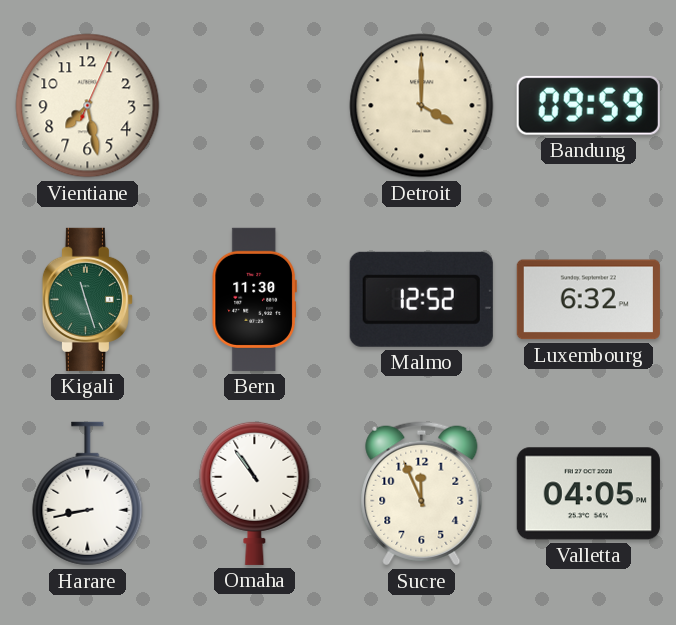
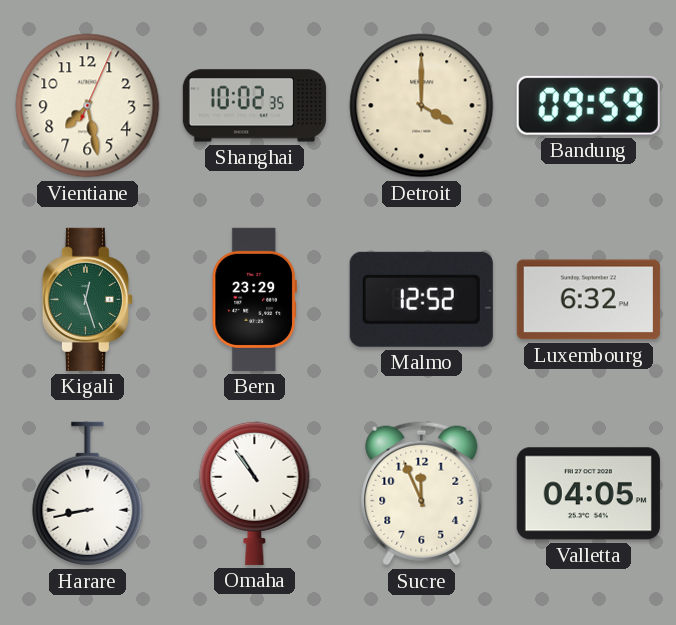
Shanghai: none -> 10:02
Kigali: 11:27 -> 12:27
Bern: 11:30 -> 23:29
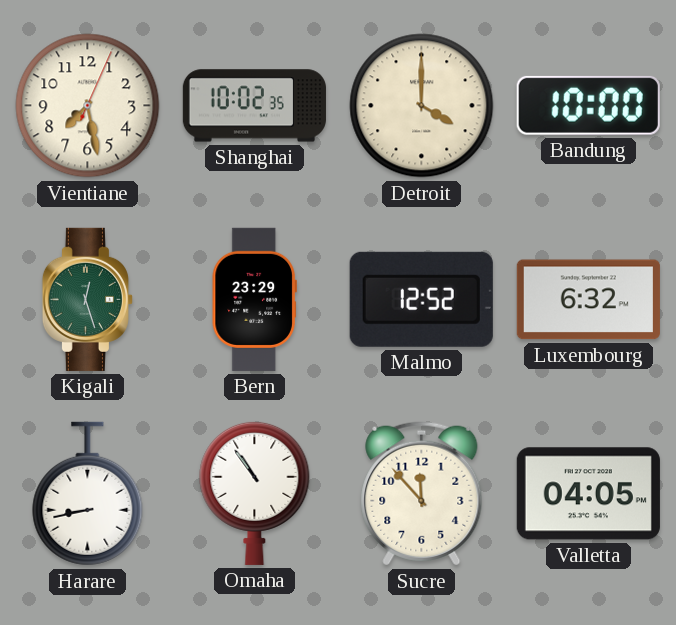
Bandung: 09:59 -> 10:00
Sucre: 11:56 -> 11:53
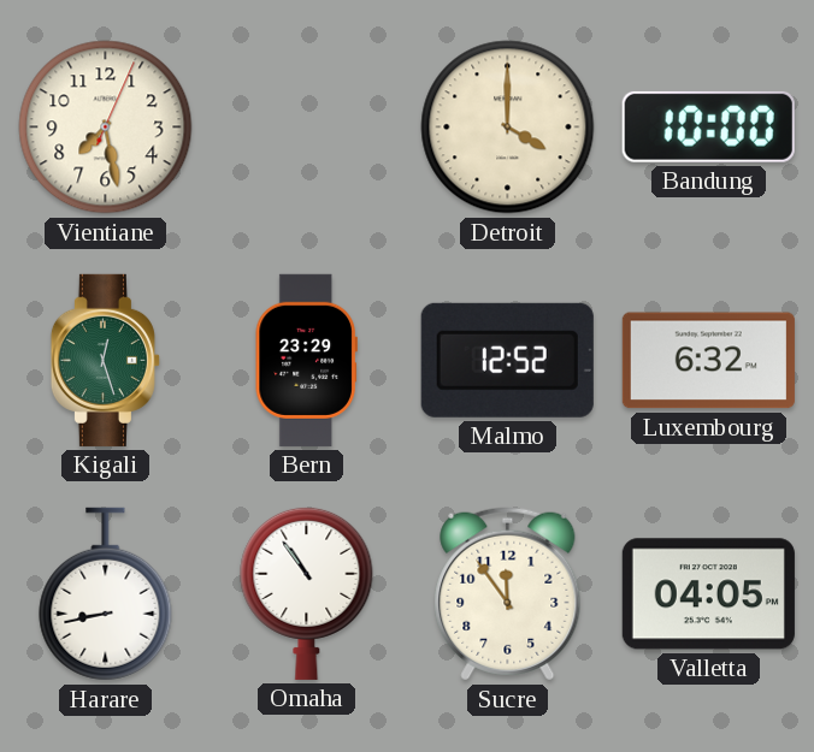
Shanghai: 10:02 -> none
Sucre: 11:53 -> 11:54
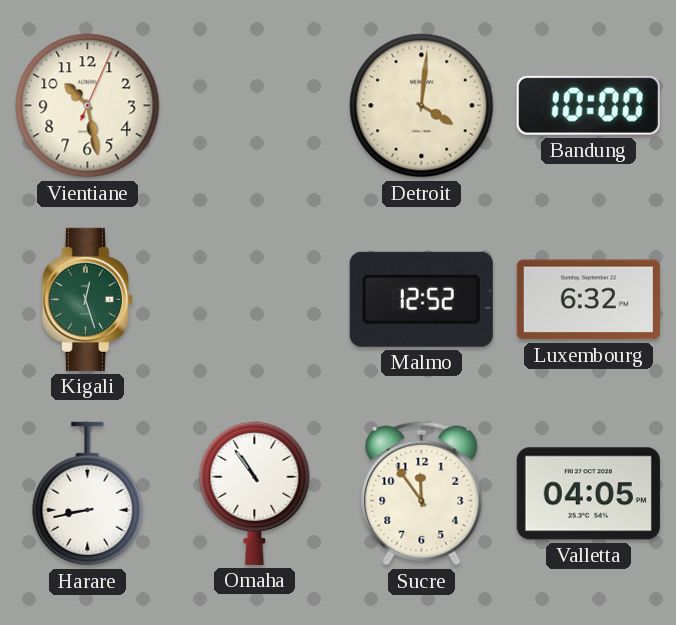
Vientiane: 7:28 -> 10:28
Detroit: 4:00 -> 4:01
Bern: 23:29 -> none
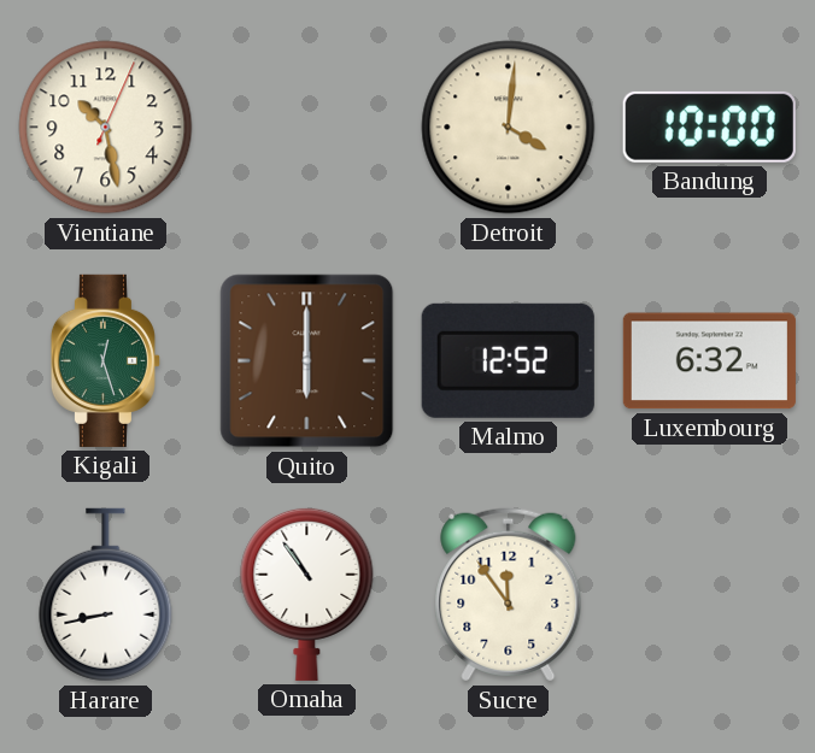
Quito: none -> 6:00
Valletta: 04:05 -> none
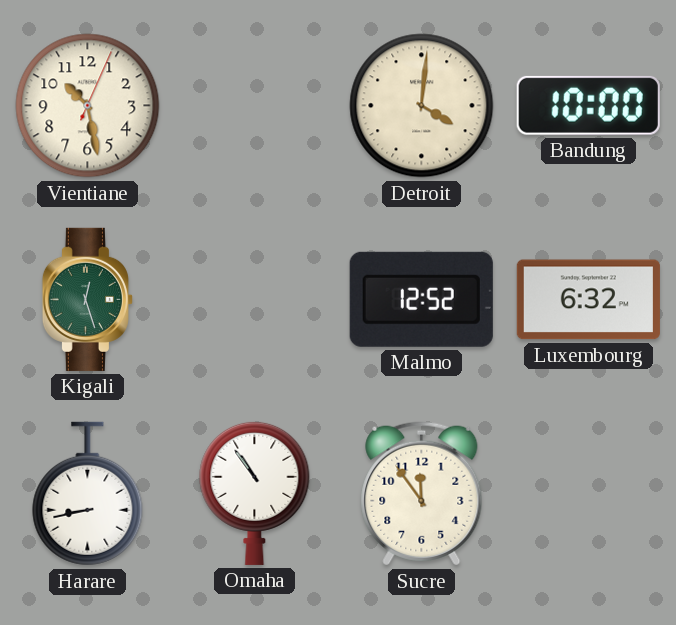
Quito: 6:00 -> none
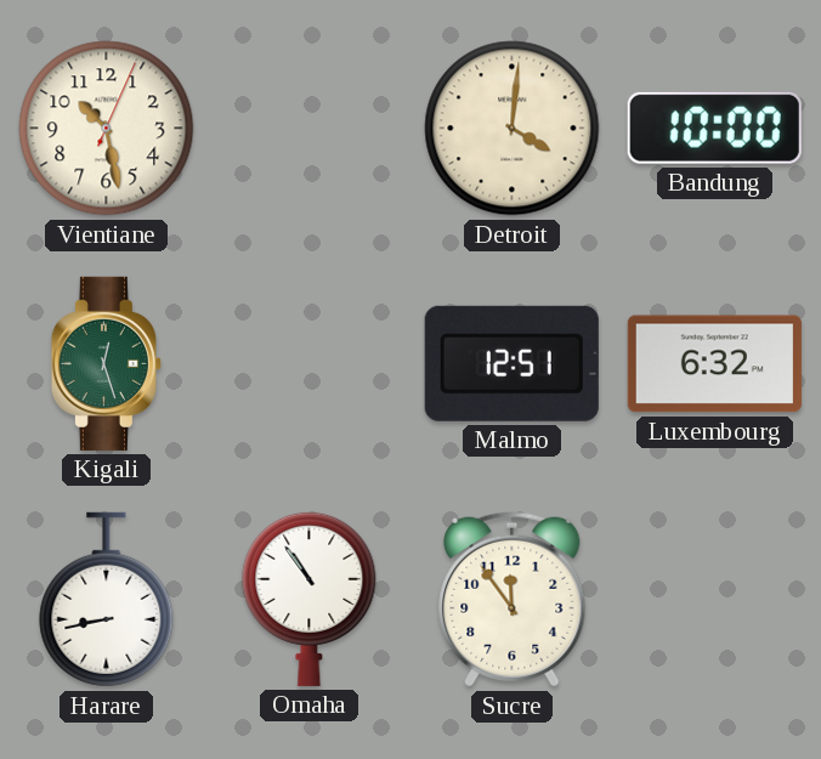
Malmo: 12:52 -> 12:51
